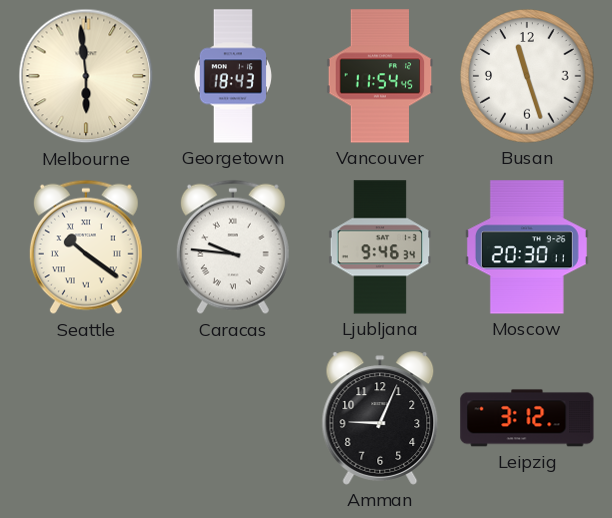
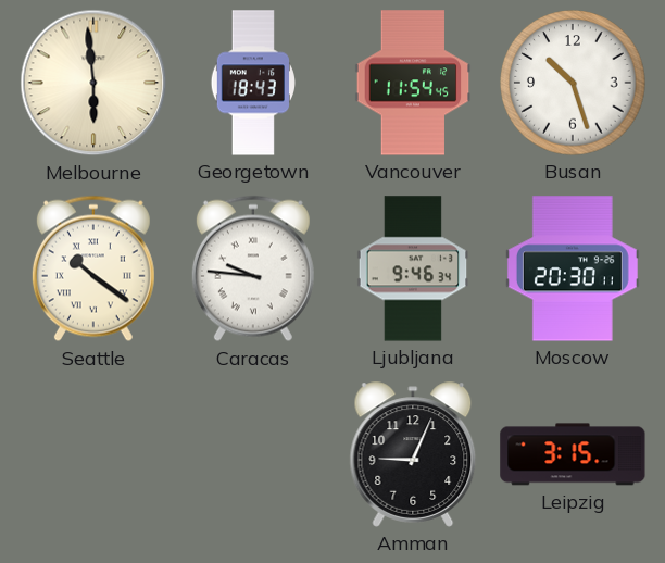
Busan: 11:27 -> 10:27
Leipzig: 3:12 -> 3:15
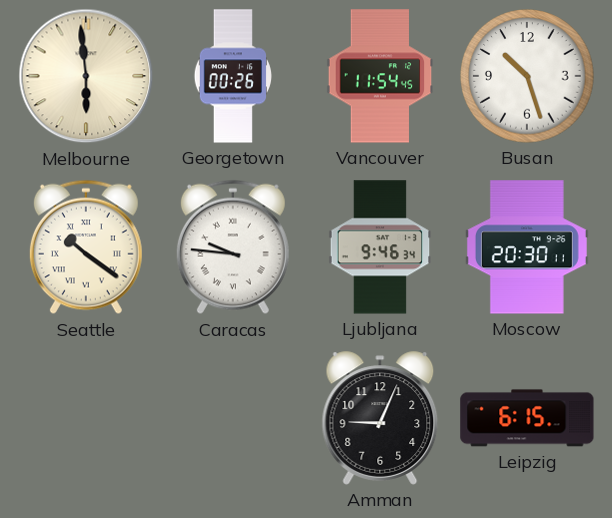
Georgetown: 18:43 -> 00:26
Leipzig: 3:15 -> 6:15
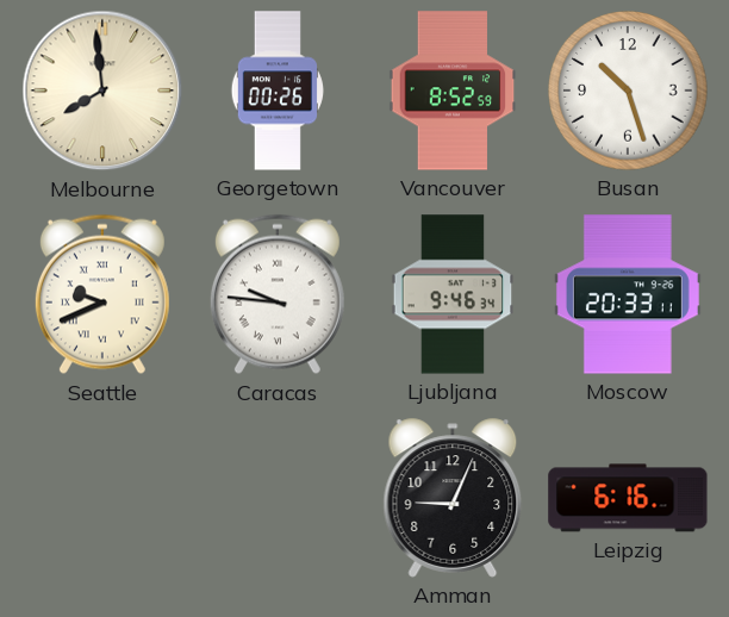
Melbourne: 5:59 -> 7:59
Vancouver: 11:54 -> 8:52
Seattle: 10:21 -> 9:41
Moscow: 20:30 -> 20:33
Leipzig: 6:15 -> 6:16
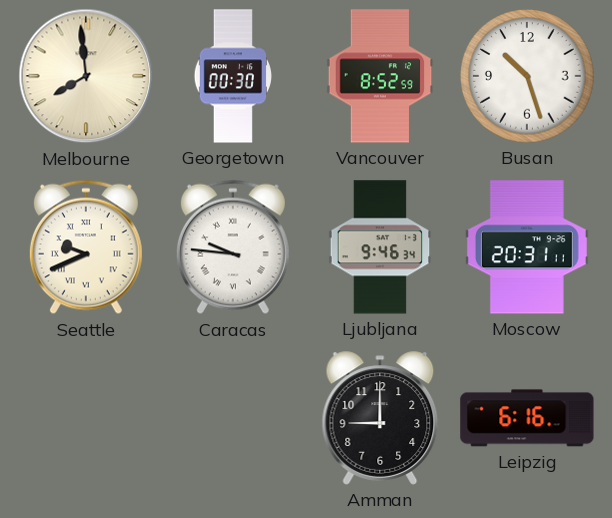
Georgetown: 00:26 -> 00:30
Moscow: 20:33 -> 20:31
Amman: 9:04 -> 9:00
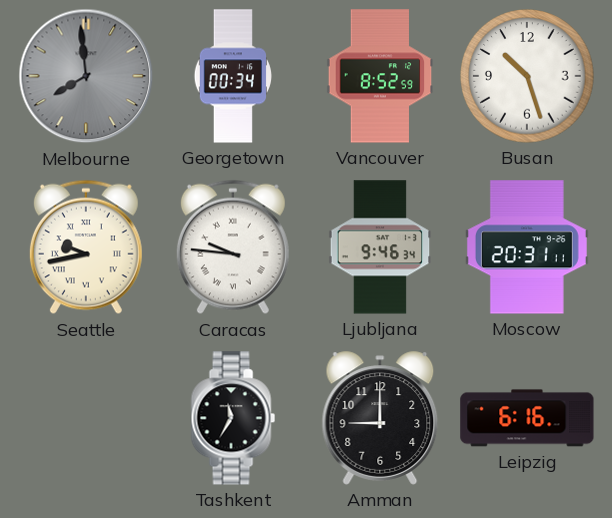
Melbourne dial: cream -> grey
Georgetown: 00:30 -> 00:34
Seattle: 9:41 -> 9:43
Tashkent: none -> 11:35
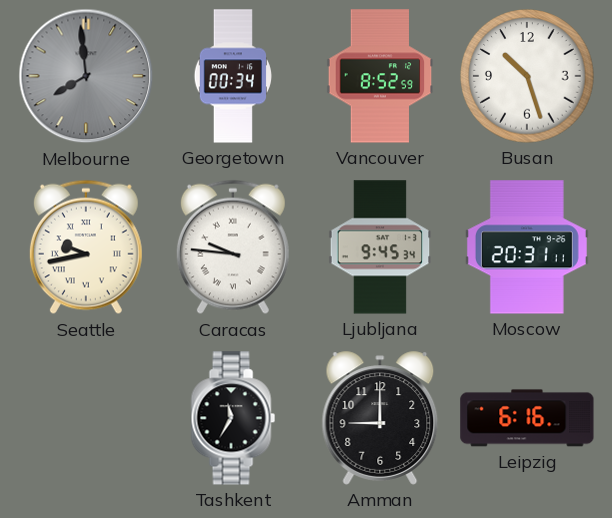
Ljubljana: 9:46 -> 9:45
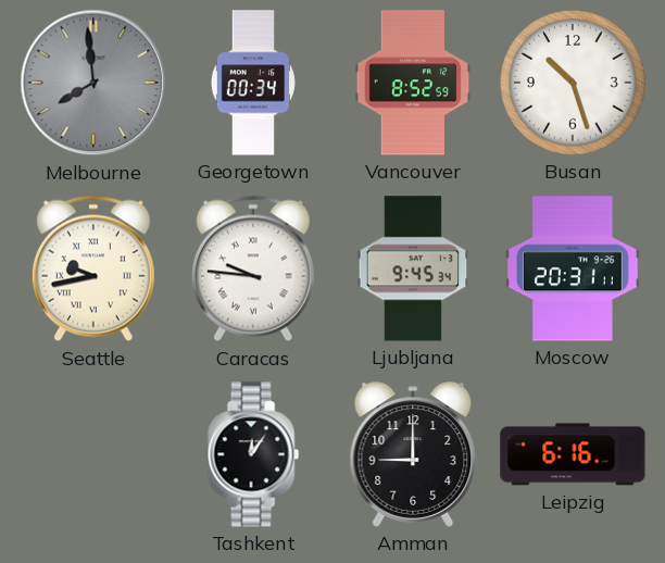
Tashkent: 11:35 -> 12:06
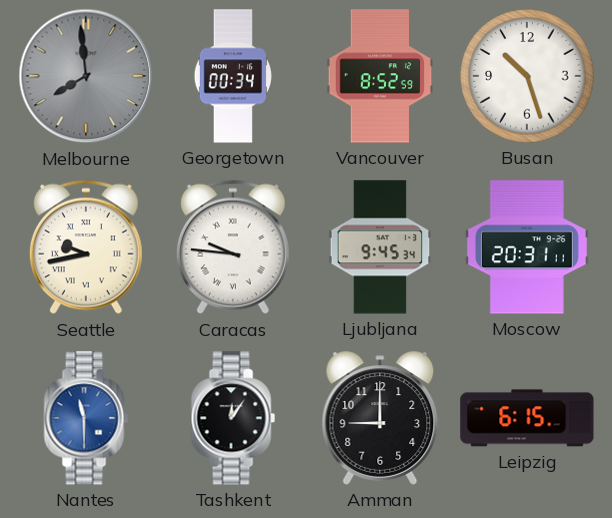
Nantes: none -> 11:30
Leipzig: 6:16 -> 6:15
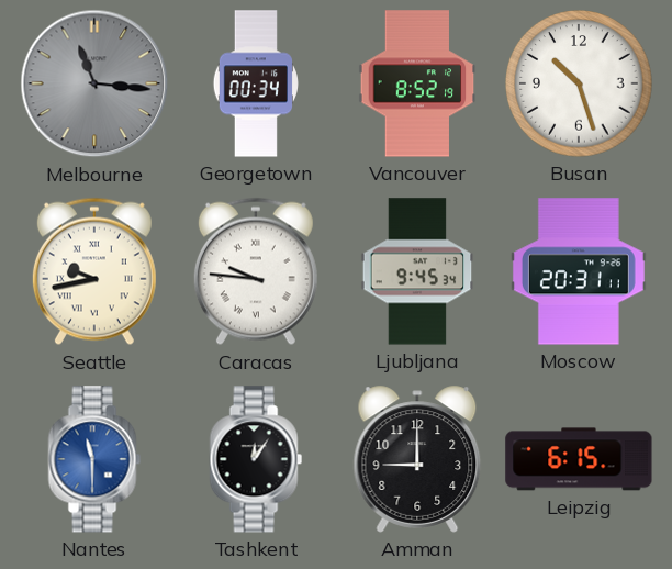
Melbourne: 7:59 -> 11:16
Vancouver: 8:52:59 -> 8:52:19
